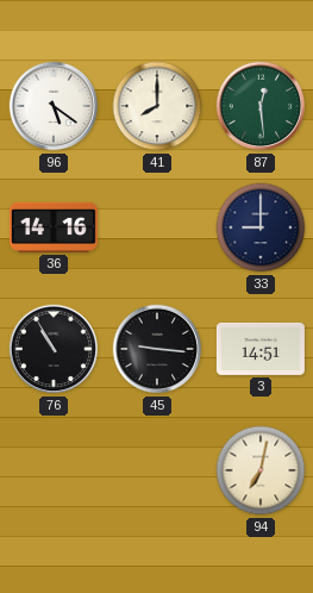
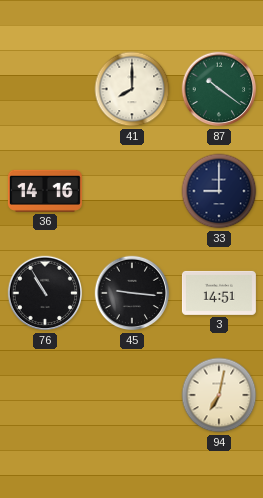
96: 5:21 -> none
87: 12:29 -> 10:21
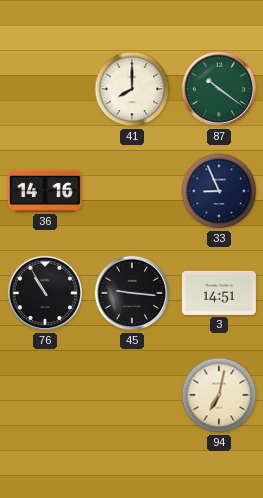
33: 9:00 -> 8:56
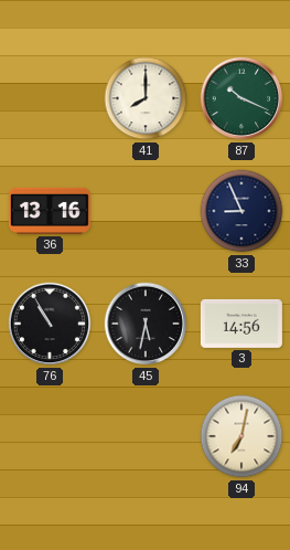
87: 10:21 -> 10:19
36: 14:16 -> 13:16
45: 9:16 -> 5:32
3: 14:51 -> 14:56
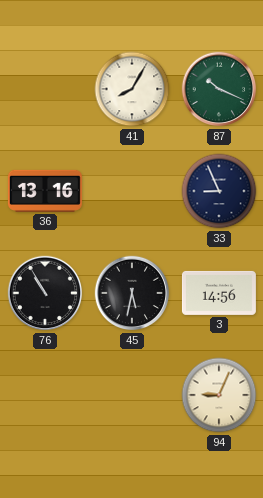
41: 8:00 -> 8:05
94: 7:02 -> 9:04
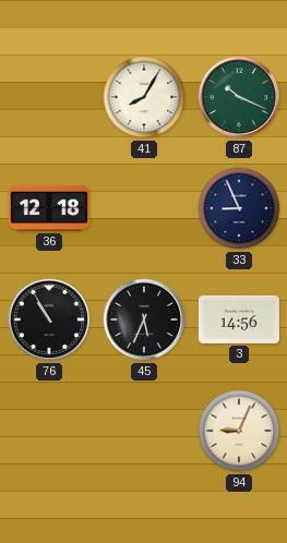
36: 13:16 -> 12:18
45: 5:32 -> 5:34
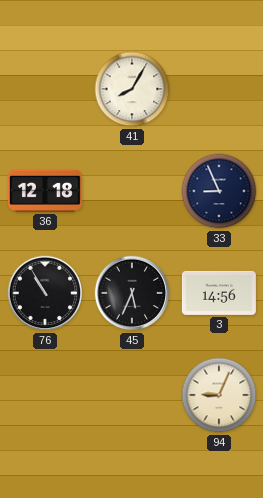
87: 10:19 -> none
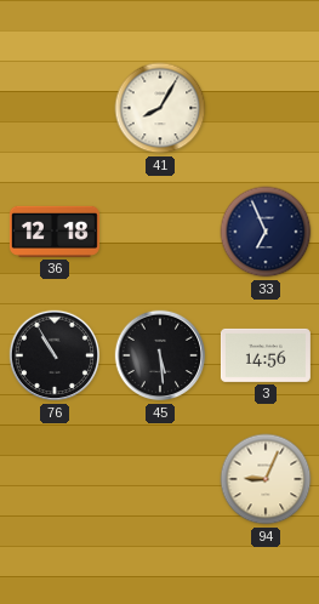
33: 8:56 -> 6:56
45: 5:34 -> 5:29
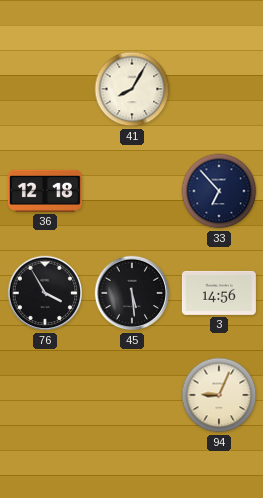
33: 6:56 -> 6:53
76: 10:55 -> 3:55
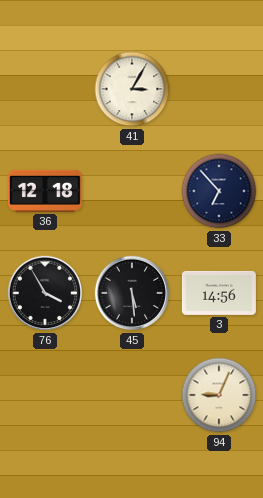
41: 8:05 -> 3:05
